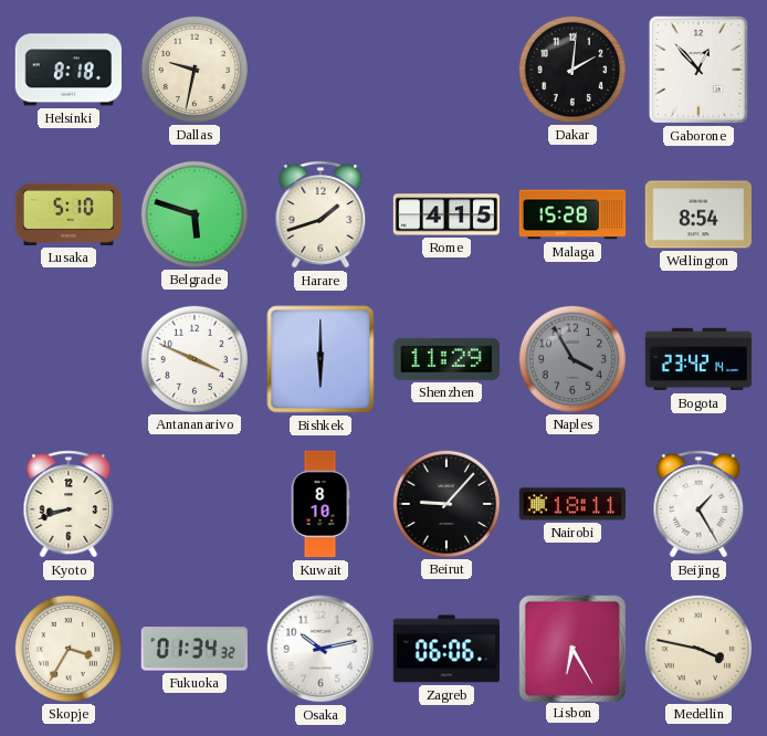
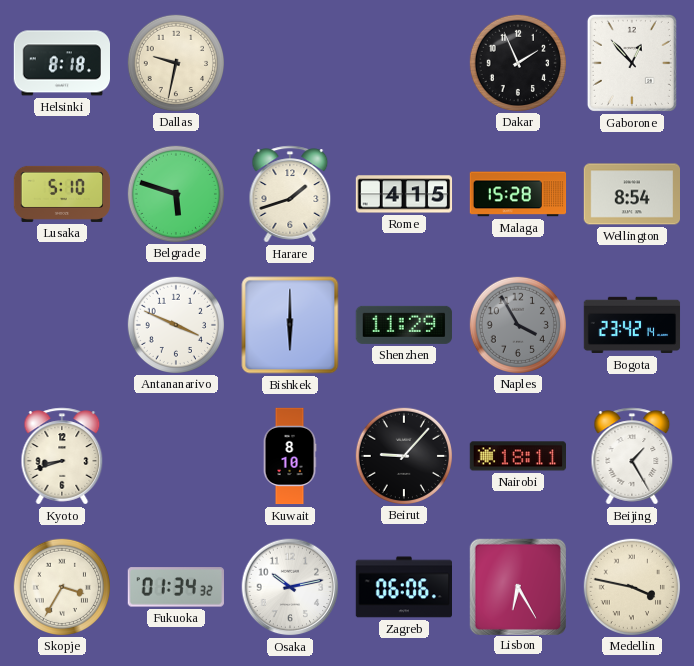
Dakar: 2:01 -> 1:56
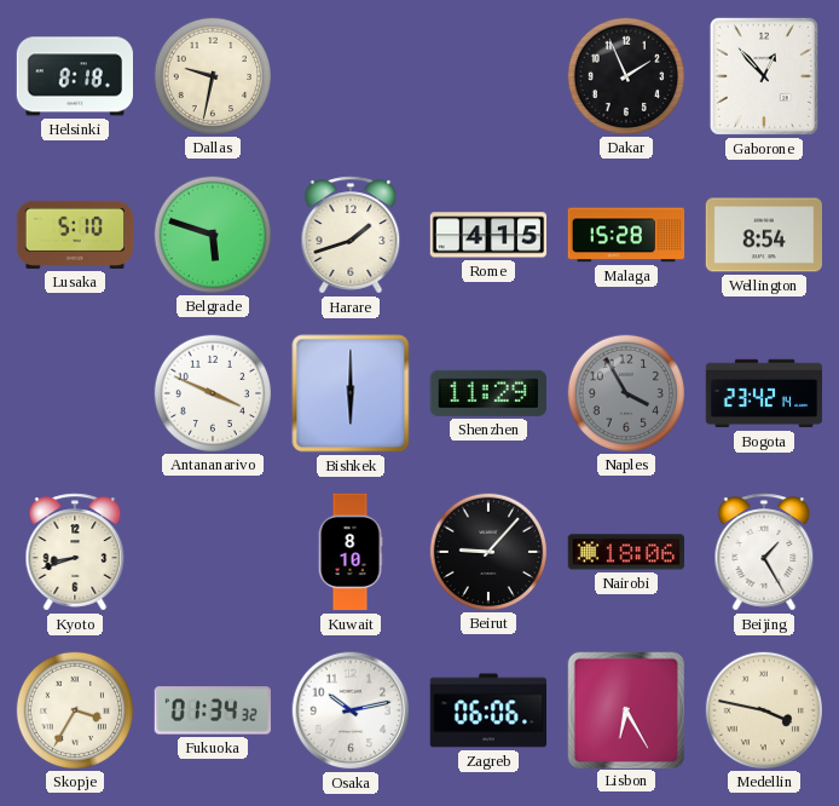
Nairobi: 18:11 -> 18:06
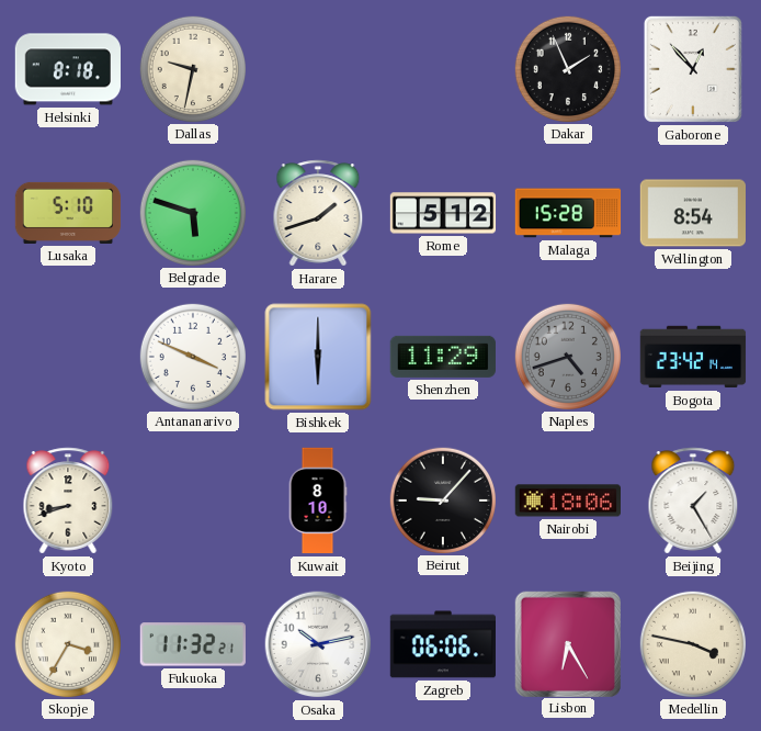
Rome: 4:15 -> 5:12
Naples: 3:55 -> 4:42
Fukuoka: 01:34 -> 11:32
